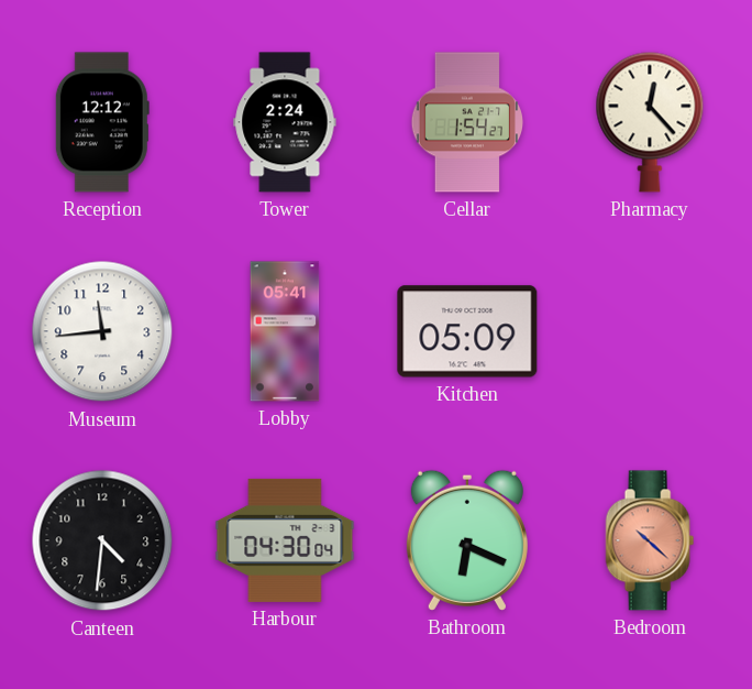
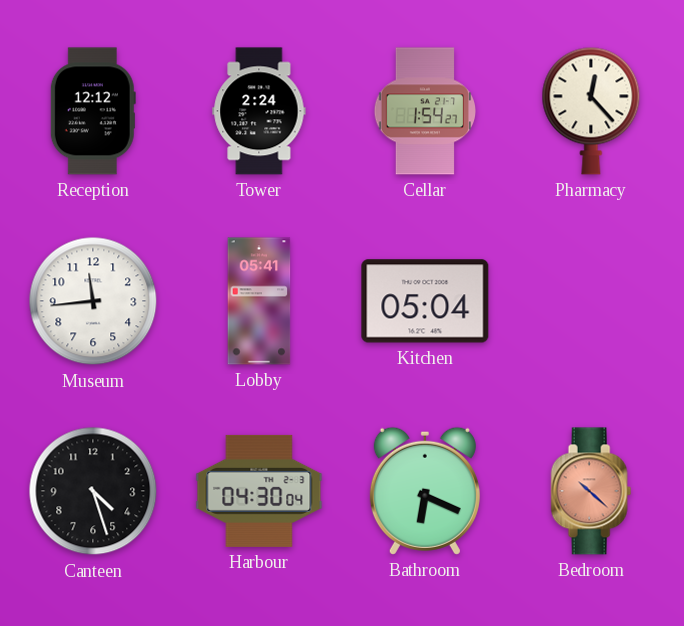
Kitchen: 05:09 -> 05:04
Canteen: 4:31 -> 4:27
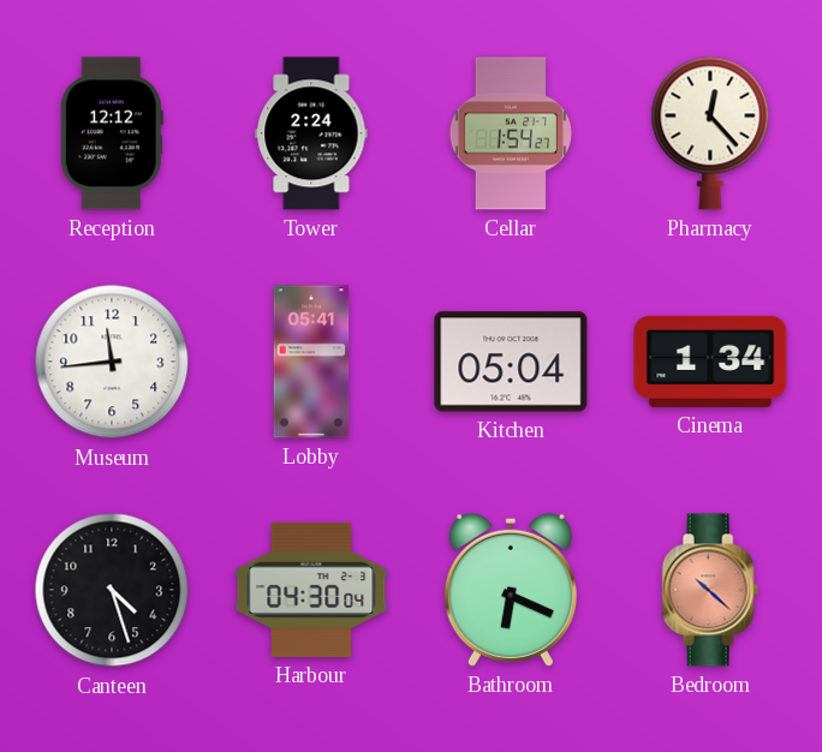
Cinema: none -> 1:34
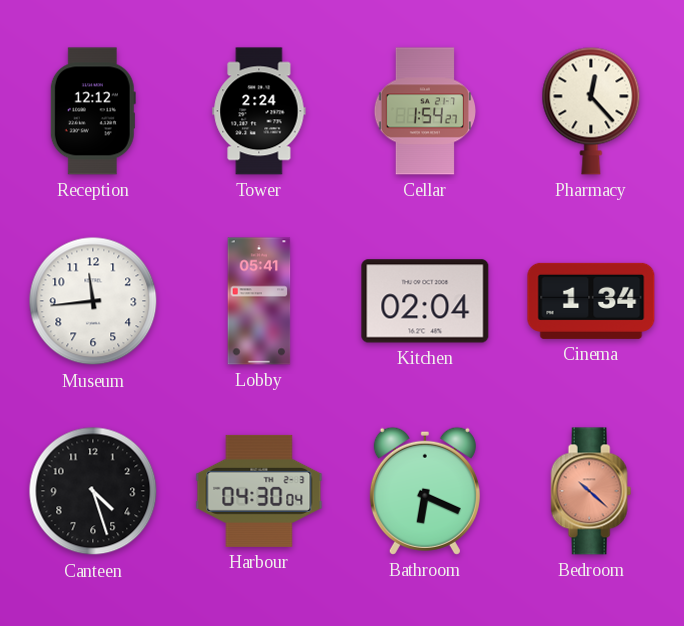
Kitchen: 05:04 -> 02:04
